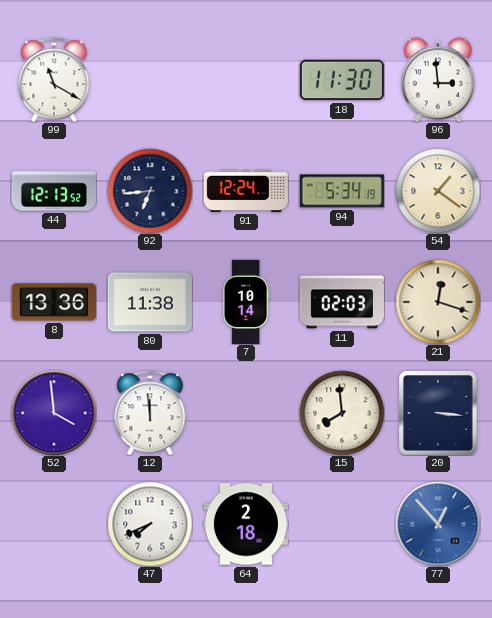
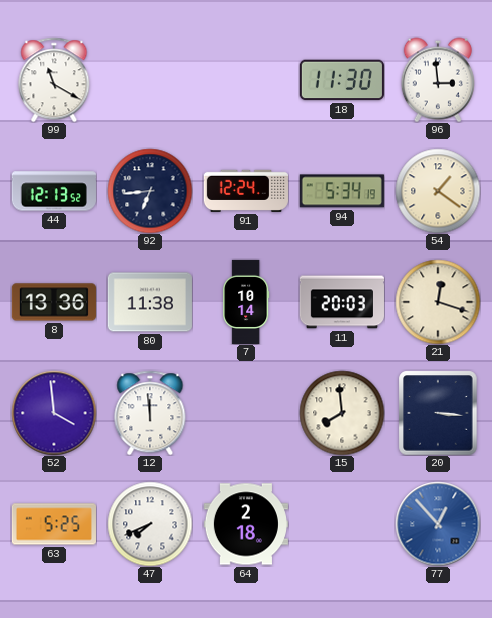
11: 02:03 -> 20:03
63: none -> 5:25
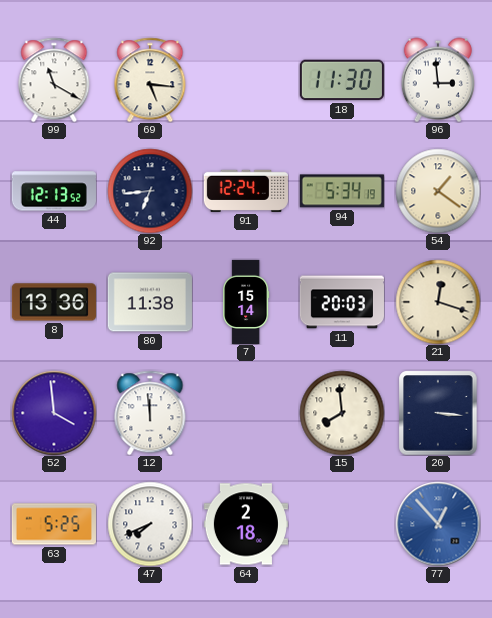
69: none -> 5:16
7: 10:14 -> 15:14
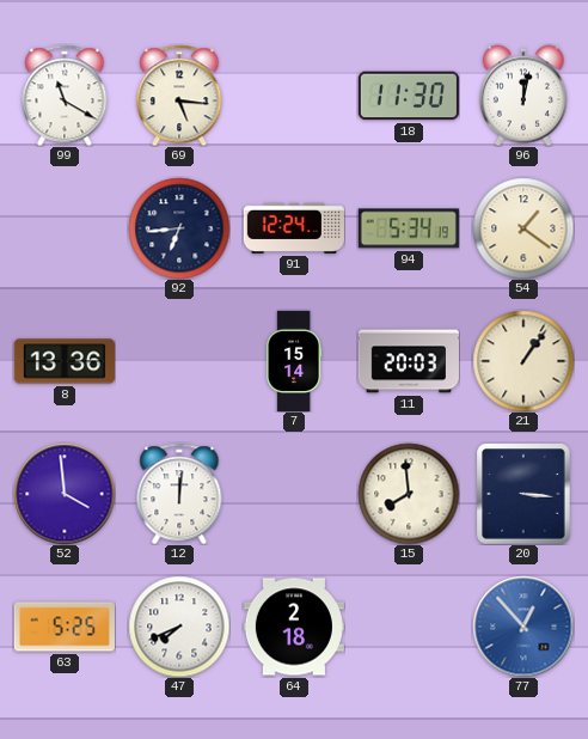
96: 2:59 -> 12:02
44: 12:13 -> none
80: 11:38 -> none
21: 12:18 -> 1:06
12: 11:59 -> 12:01
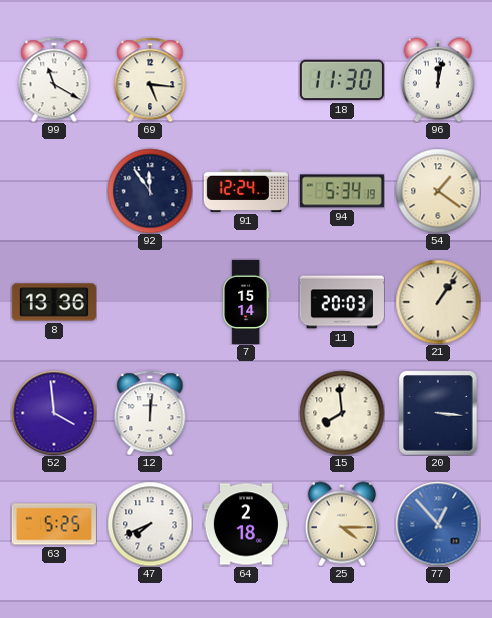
92: 6:44 -> 11:54
25: none -> 4:15
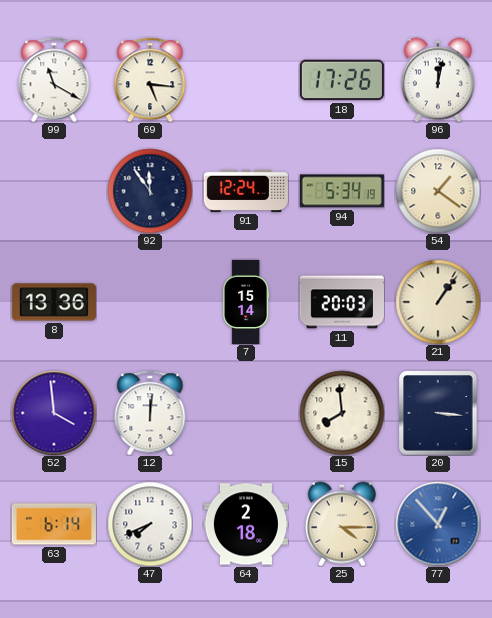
18: 11:30 -> 17:26
63: 5:25 -> 6:14
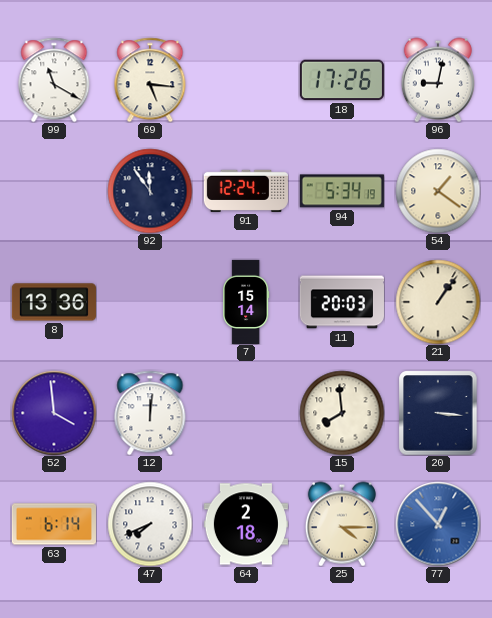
96: 12:02 -> 9:02
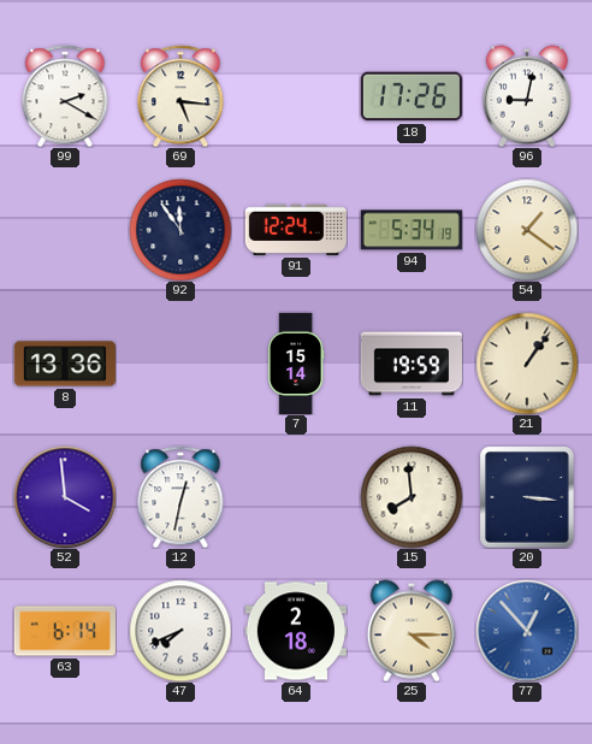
99: 11:20 -> 2:20
11: 20:03 -> 19:59
12: 12:01 -> 12:32
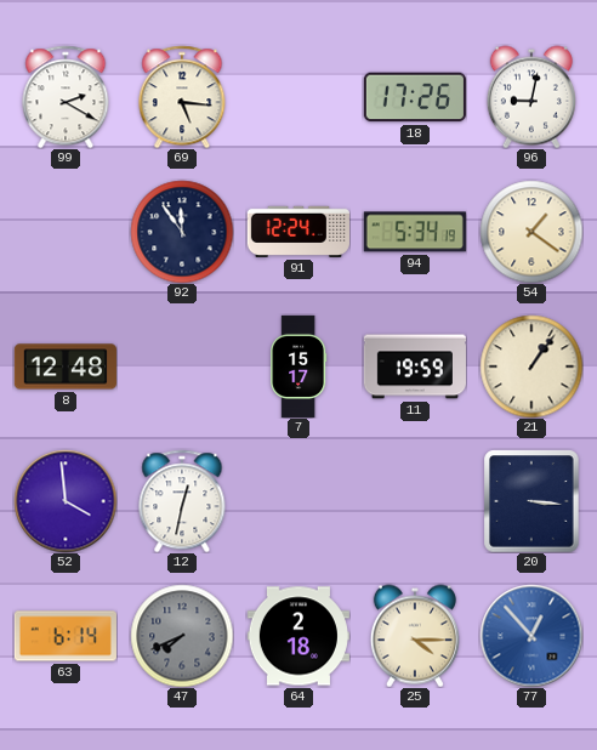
8: 13:36 -> 12:48
7: 15:14 -> 15:17
15: 7:59 -> none
47 dial: white -> grey
